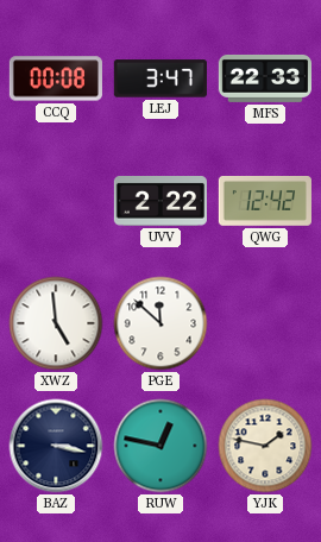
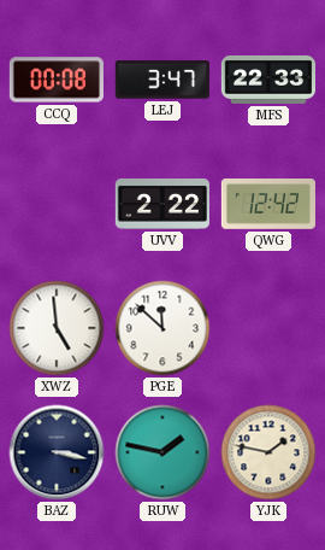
RUW: 12:47 -> 1:47
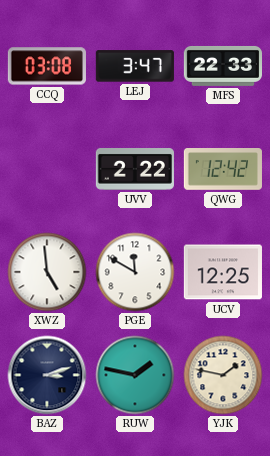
CCQ: 00:08 -> 03:08
PGE: 11:52 -> 11:50
UCV: none -> 12:25
BAZ: 3:17 -> 3:12
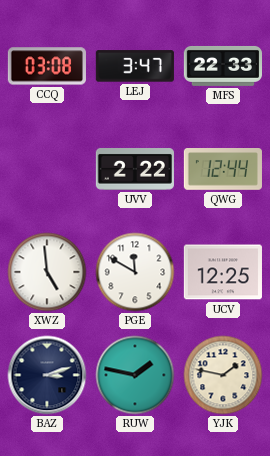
QWG: 12:42 -> 12:44
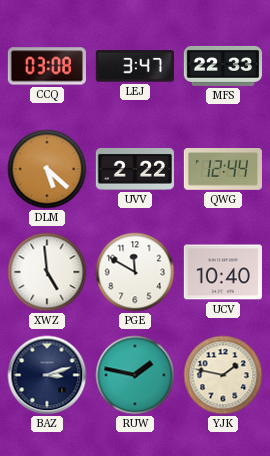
DLM: none -> 5:22
UCV: 12:25 -> 10:40
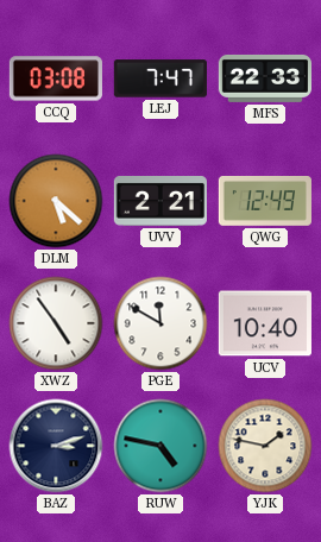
LEJ: 3:47 -> 7:47
UVV: 2:22 -> 2:21
QWG: 12:44 -> 12:49
XWZ: 4:59 -> 4:54
RUW: 1:47 -> 4:47
